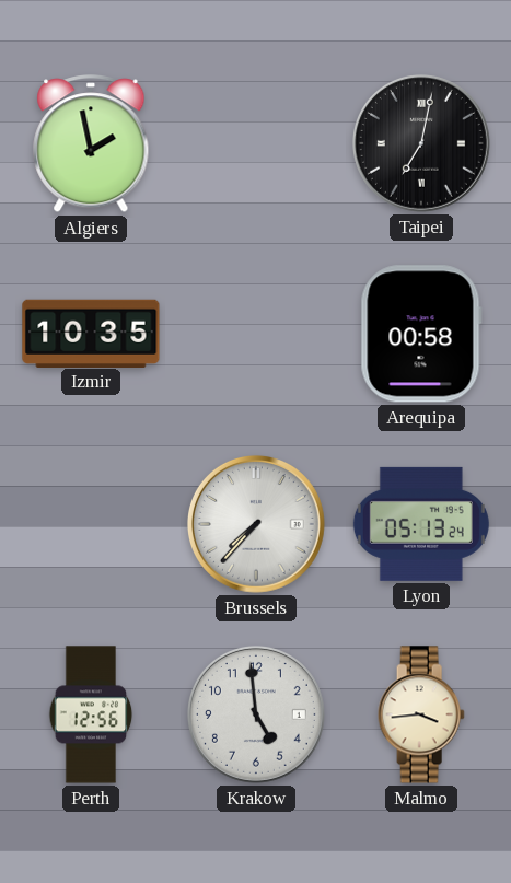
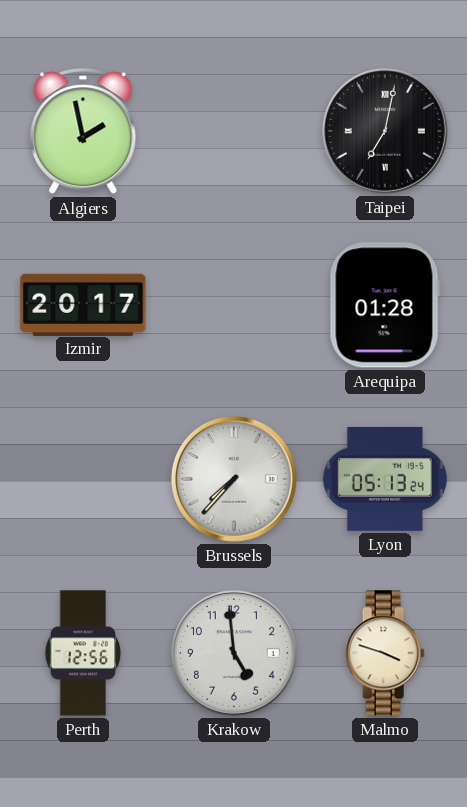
Izmir: 10:35 -> 20:17
Arequipa: 00:58 -> 01:28
Malmo: 3:44 -> 3:48
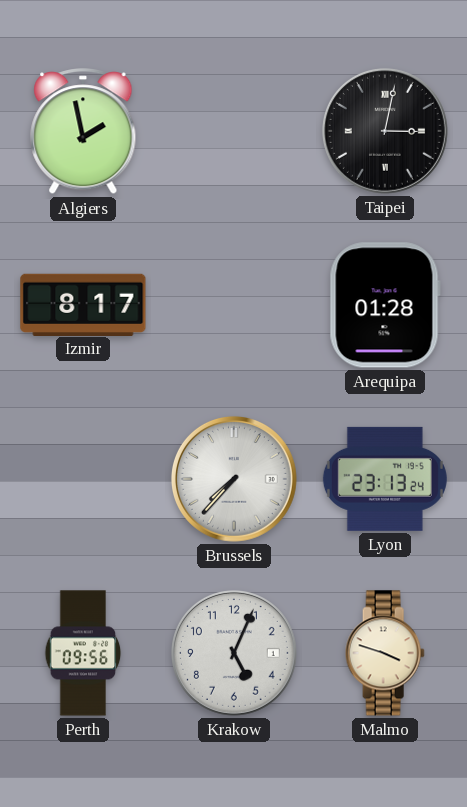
Taipei: 7:02 -> 3:02
Izmir: 20:17 -> 8:17
Lyon: 05:13 -> 23:13
Perth: 12:56 -> 09:56
Krakow: 4:59 -> 5:04
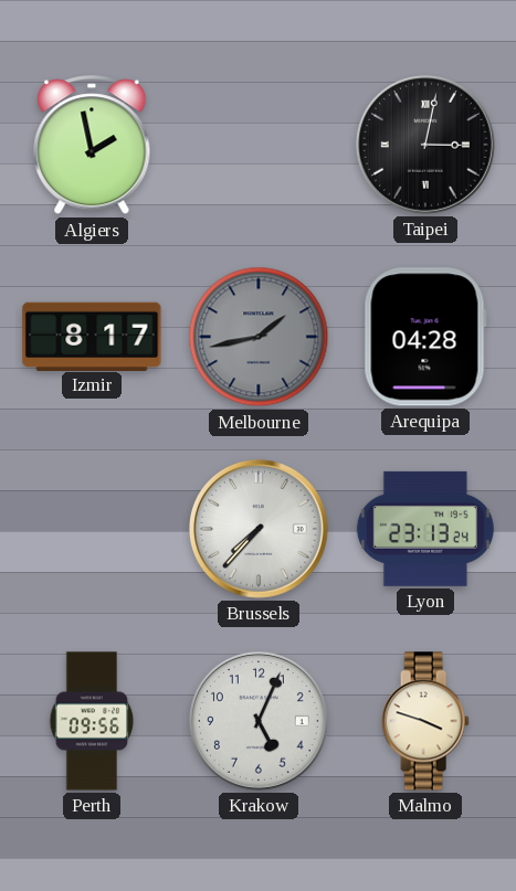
Melbourne: none -> 1:43
Arequipa: 01:28 -> 04:28
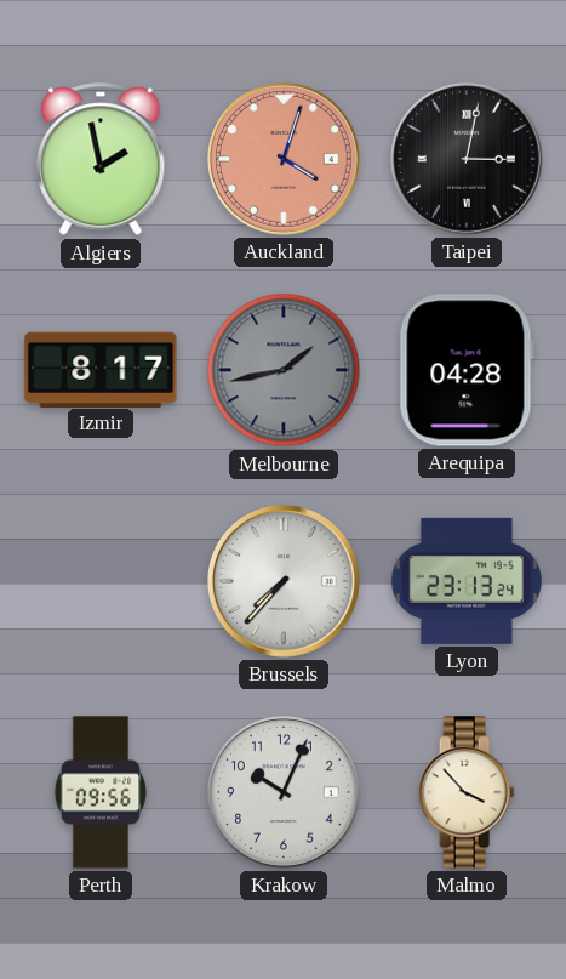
Auckland: none -> 4:03
Krakow: 5:04 -> 10:04
Malmo: 3:48 -> 3:53
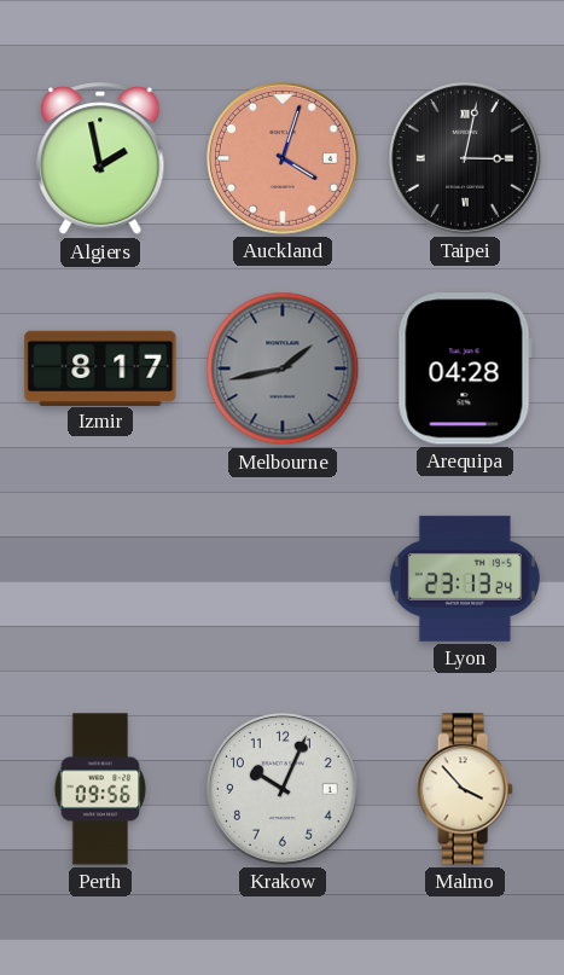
Brussels: 7:37 -> none
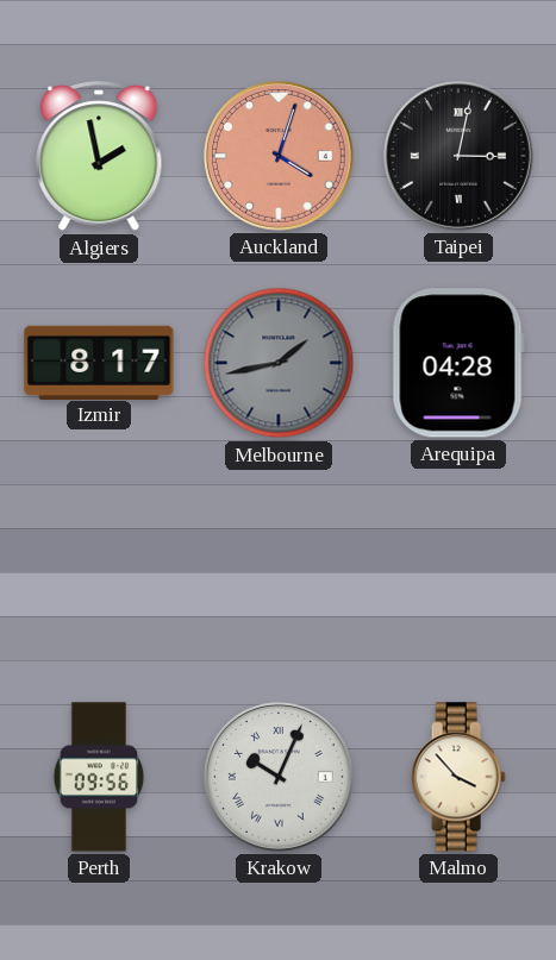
Lyon: 23:13 -> none
Krakow numerals: Arabic -> Roman
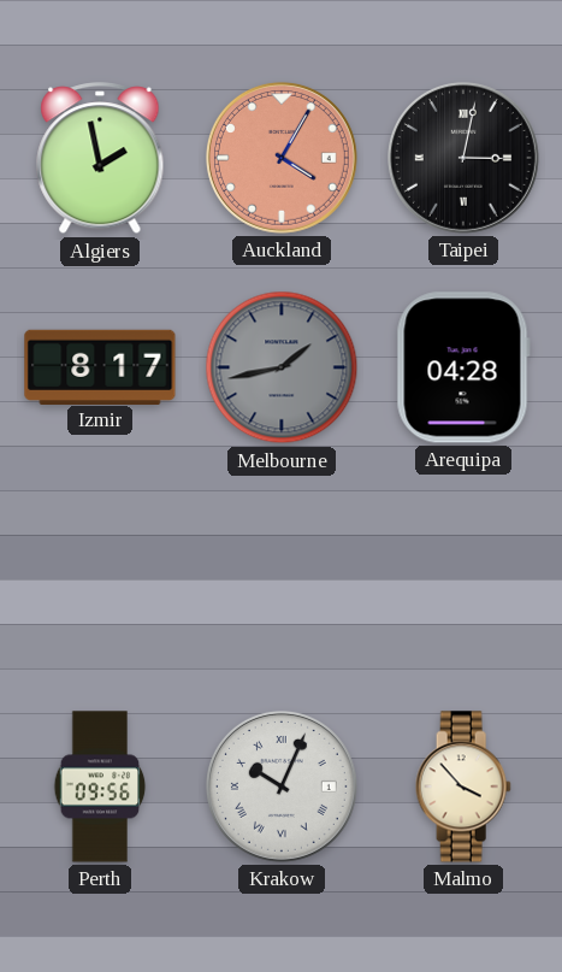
Auckland: 4:03 -> 4:05
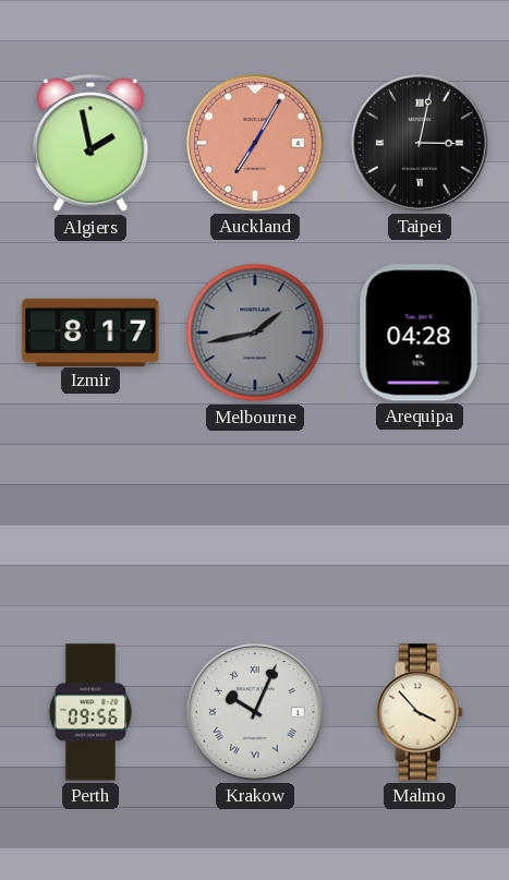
Auckland: 4:05 -> 7:05
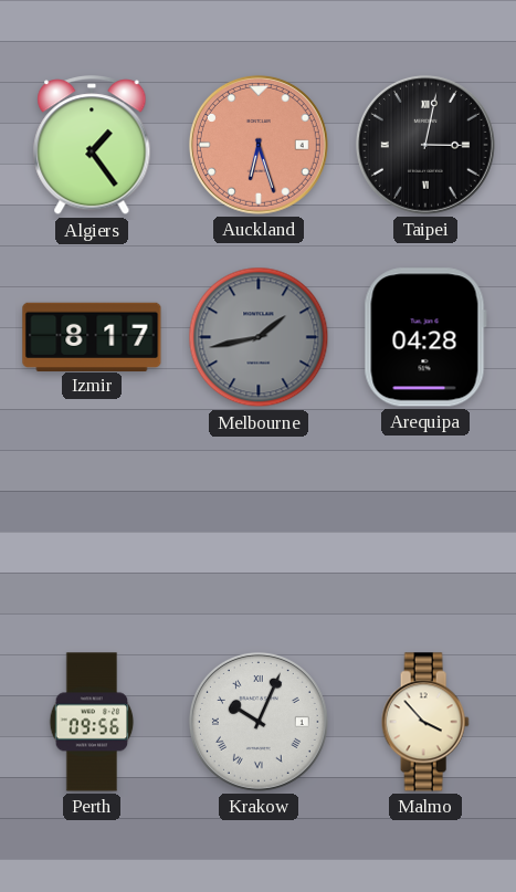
Algiers: 1:58 -> 1:24
Auckland: 7:05 -> 6:27
